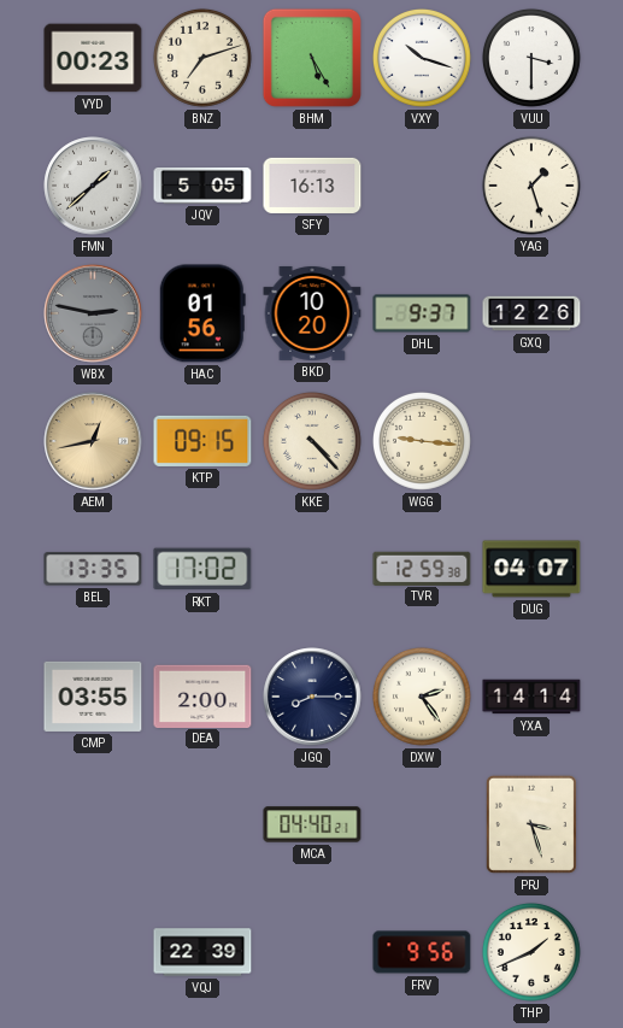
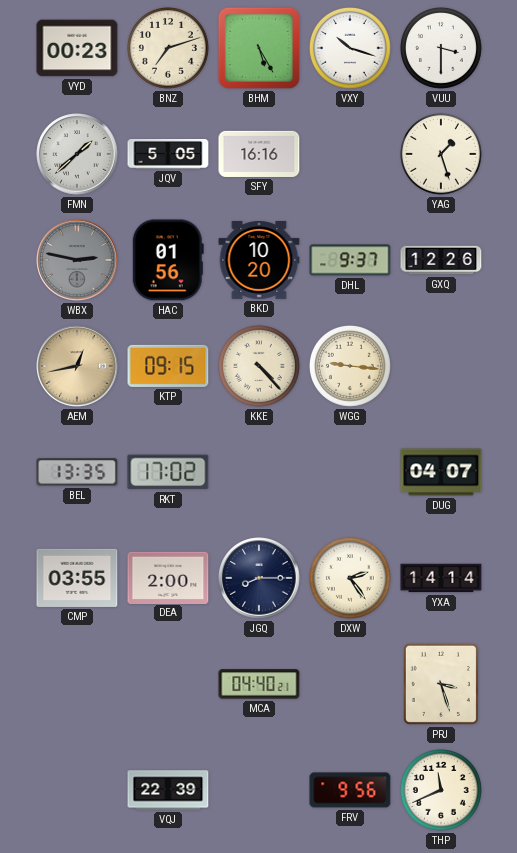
SFY: 16:13 -> 16:16
TVR: 12:59 -> none
THP: 1:41 -> 11:41
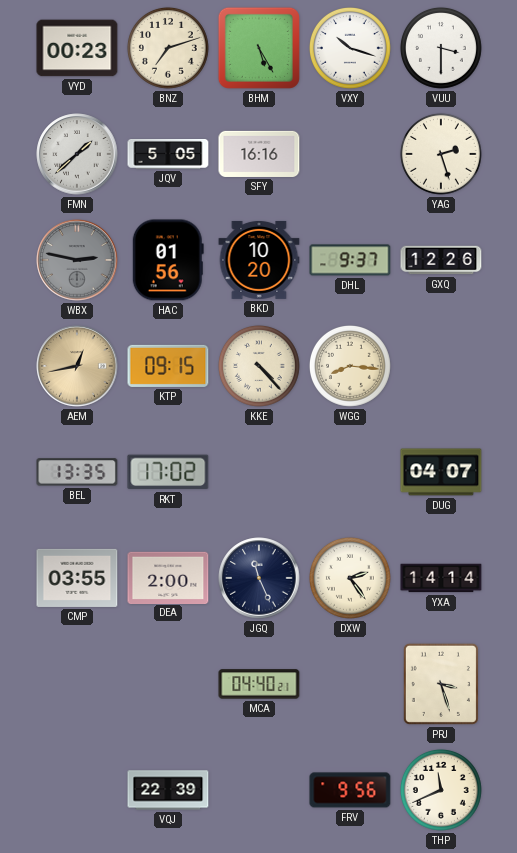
YAG: 1:27 -> 2:27
WGG: 9:16 -> 8:16
JGQ: 8:15 -> 11:26
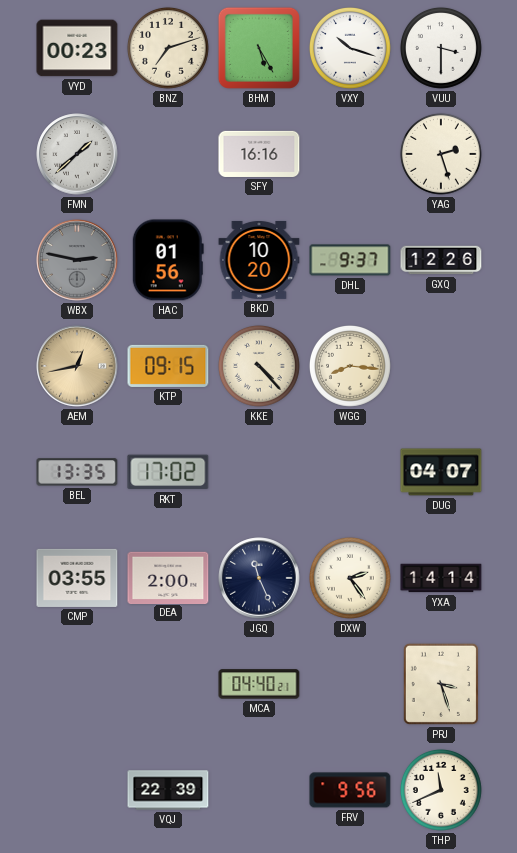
JQV: 5:05 -> none
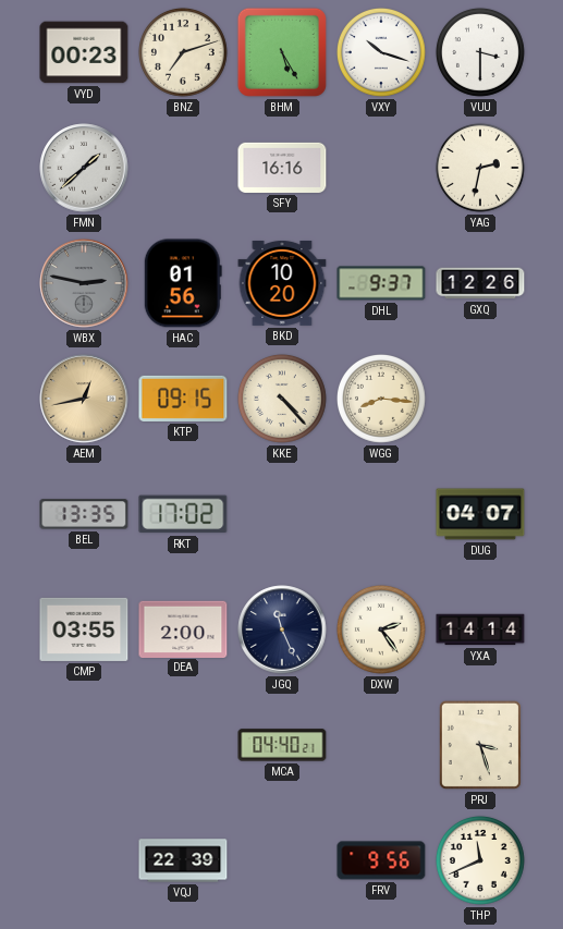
YAG: 2:27 -> 2:32
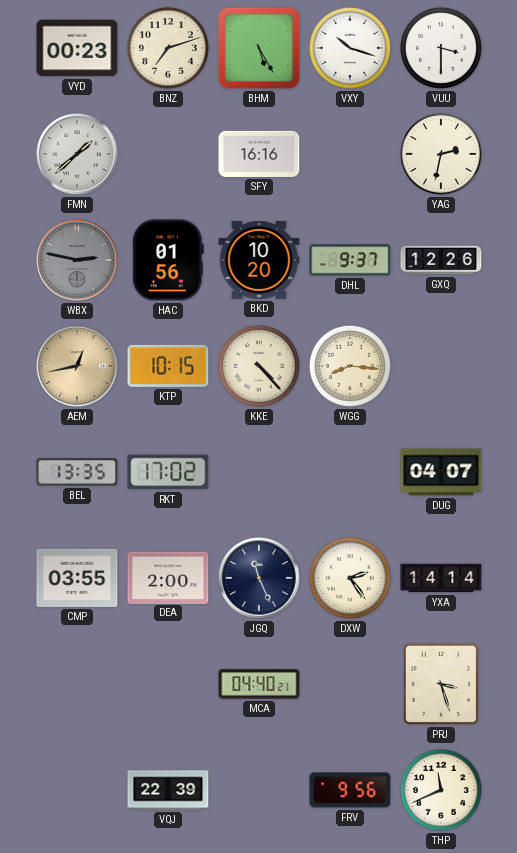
KTP: 09:15 -> 10:15
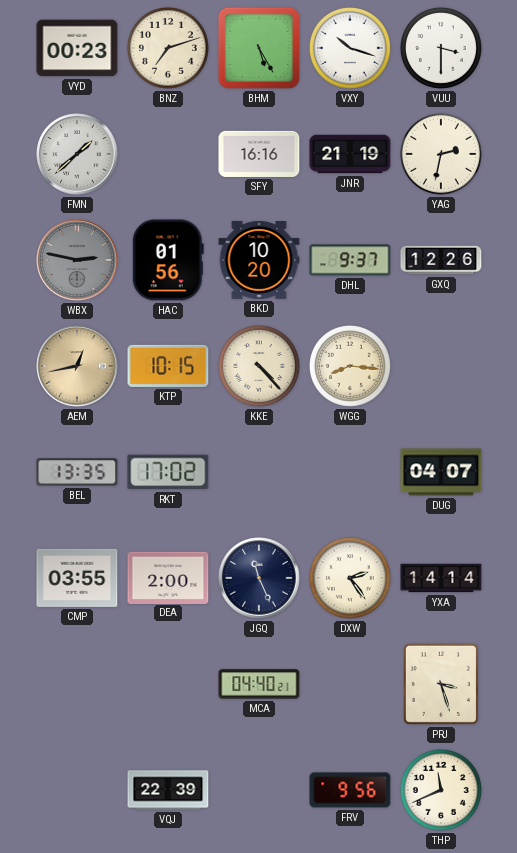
JNR: none -> 21:19
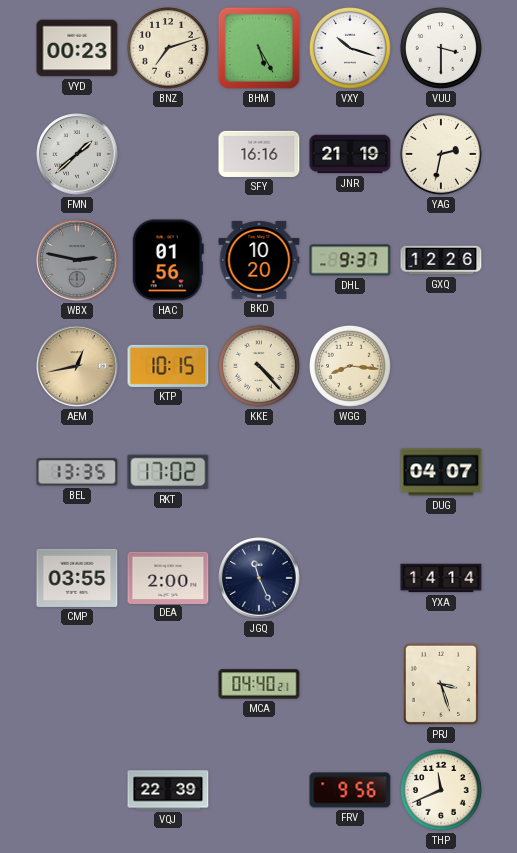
DXW: 2:24 -> none
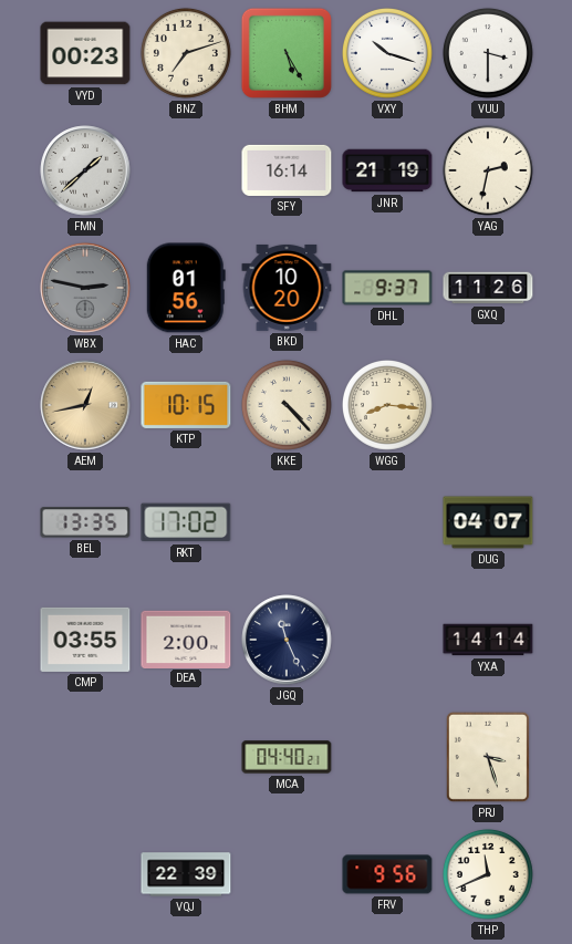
SFY: 16:16 -> 16:14
GXQ: 12:26 -> 11:26
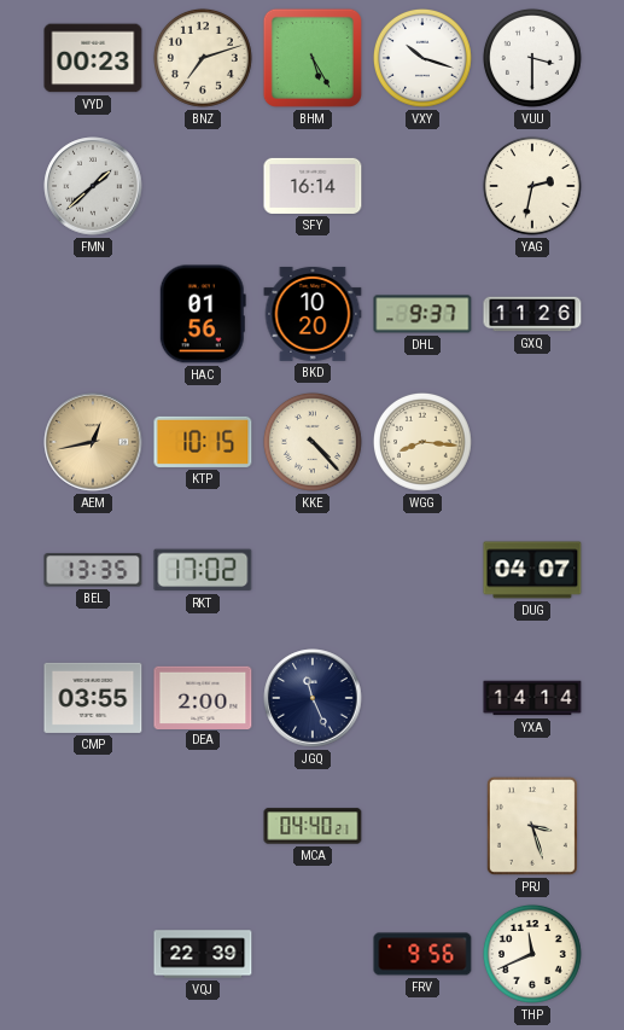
JNR: 21:19 -> none
WBX: 2:47 -> none
